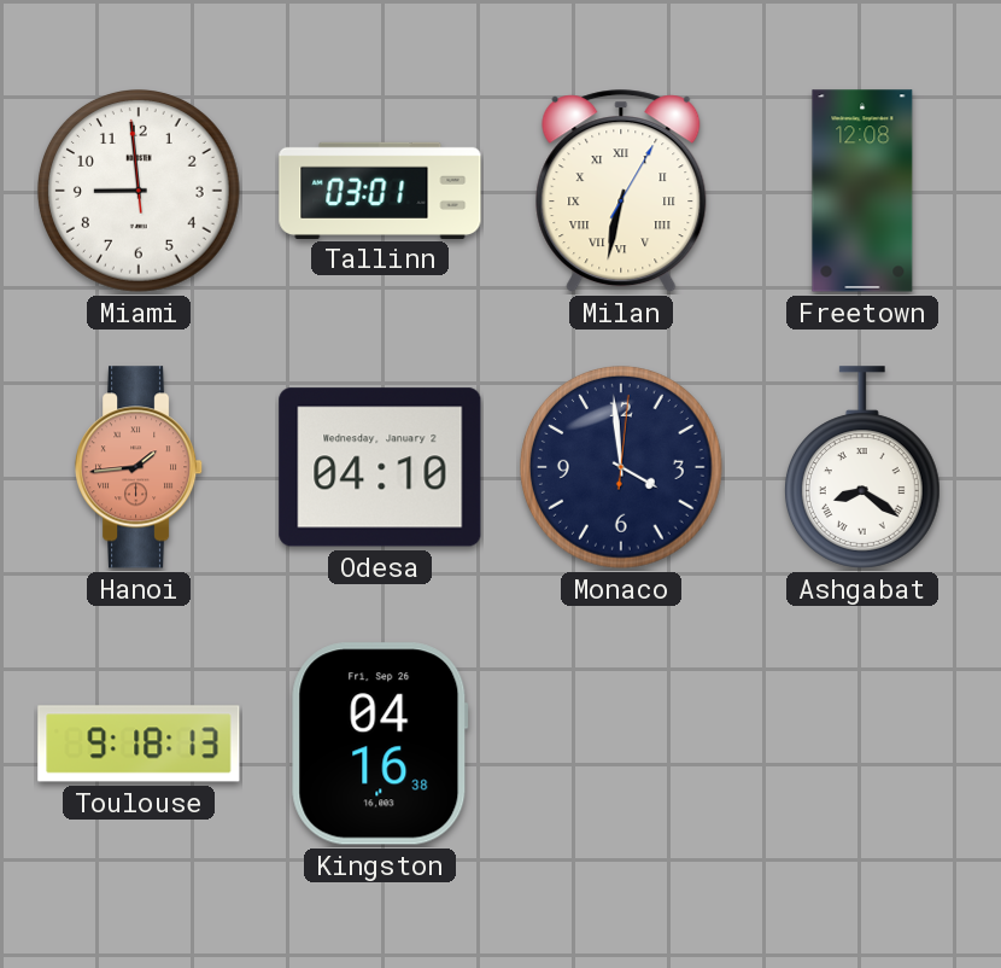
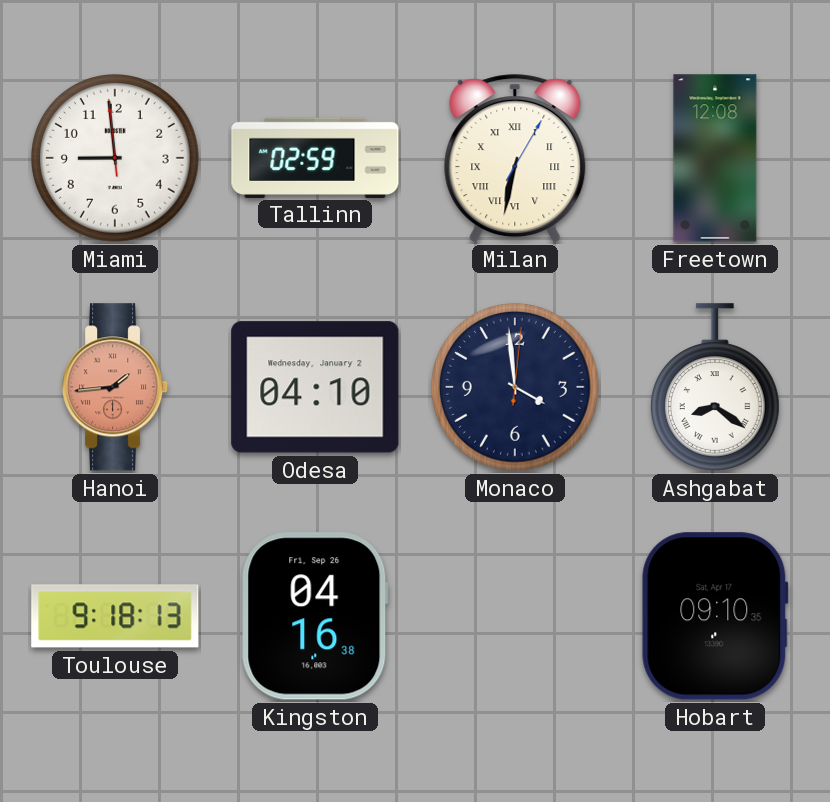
Tallinn: 03:01 -> 02:59
Hobart: none -> 09:10
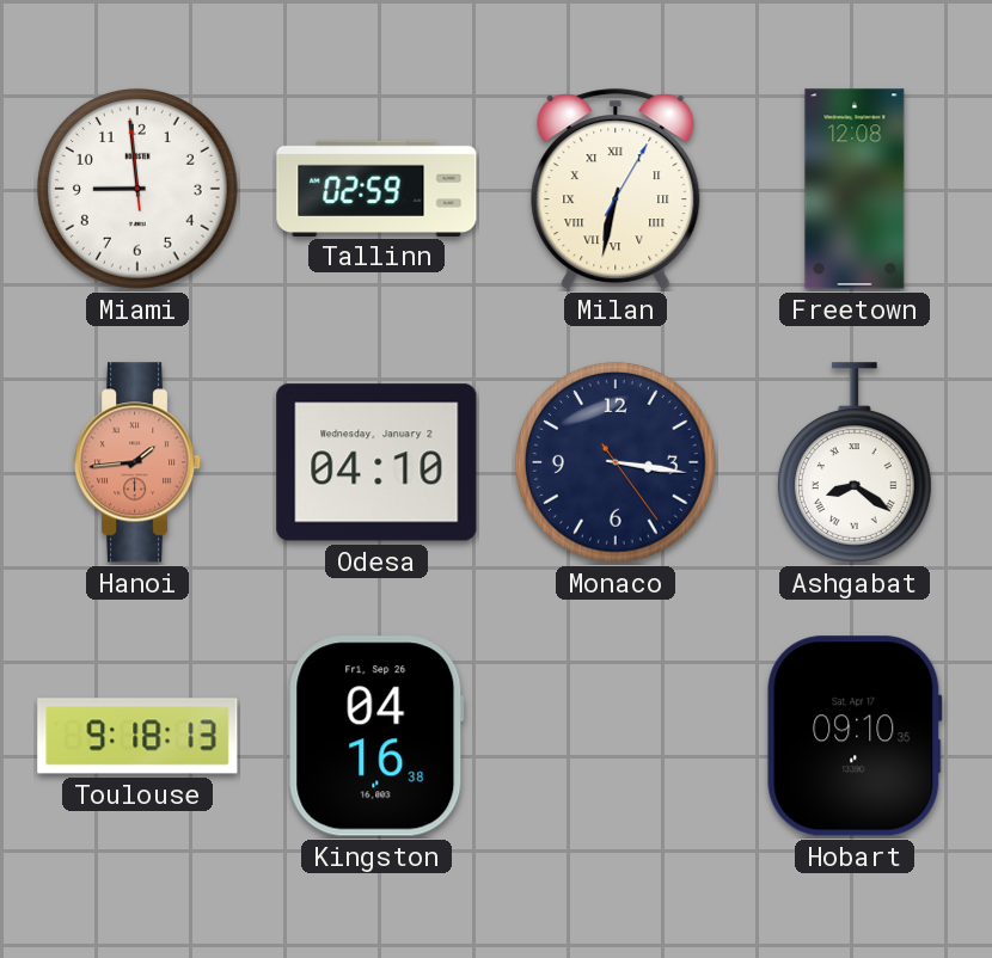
Monaco: 3:59 -> 3:16
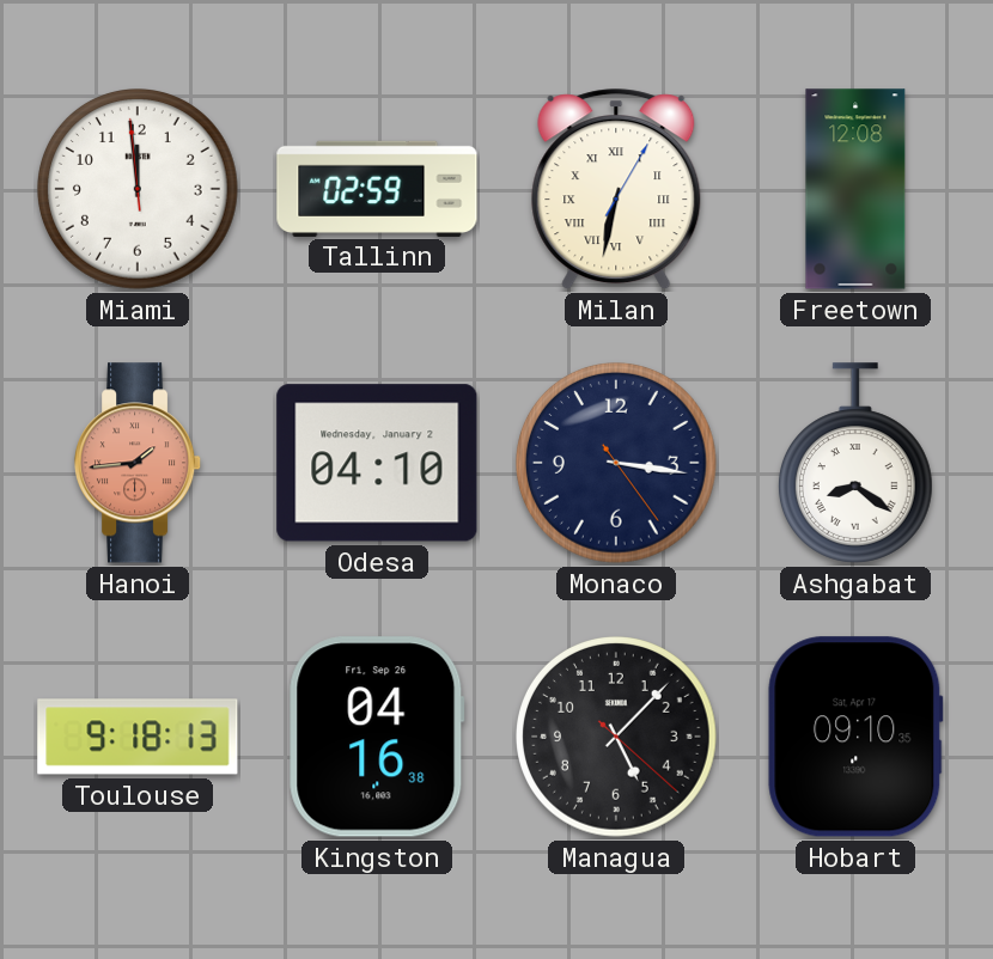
Miami: 8:58 -> 11:58
Managua: none -> 5:07
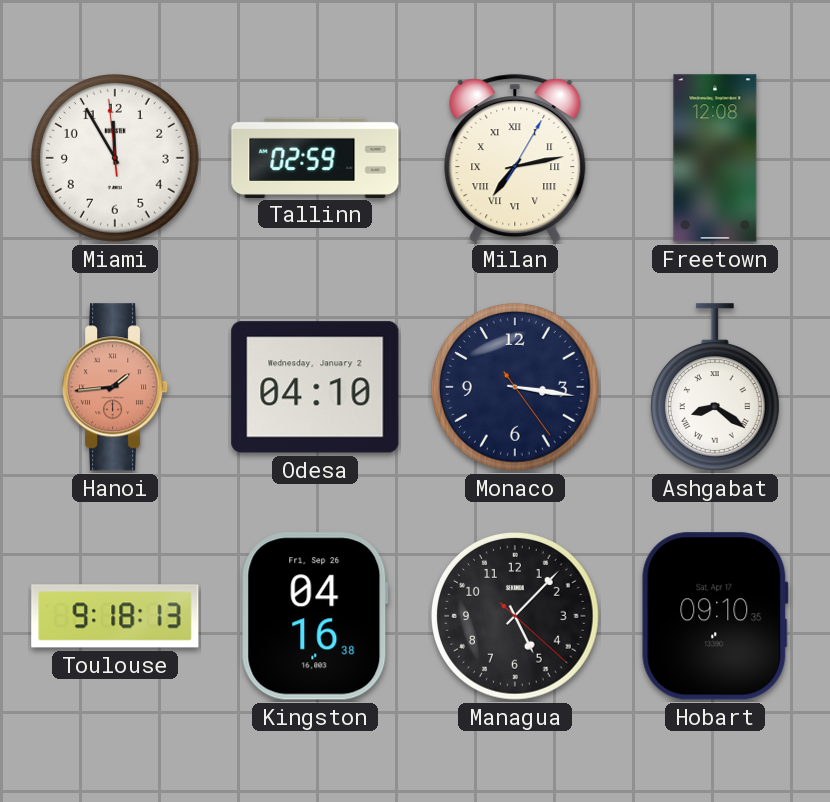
Miami: 11:58 -> 11:54
Milan: 6:32 -> 7:13
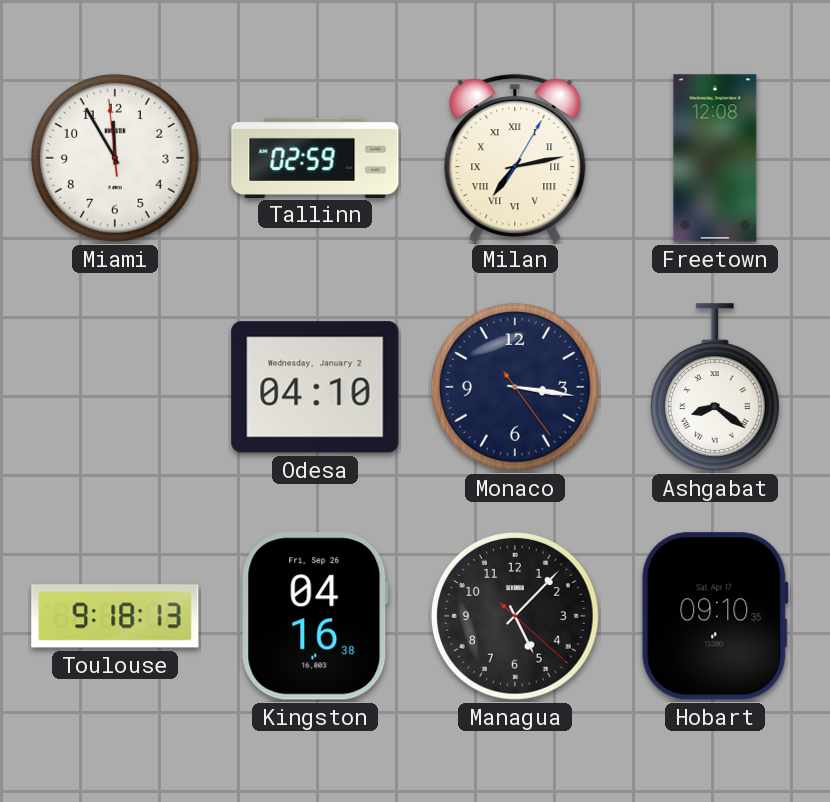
Hanoi: 1:44 -> none
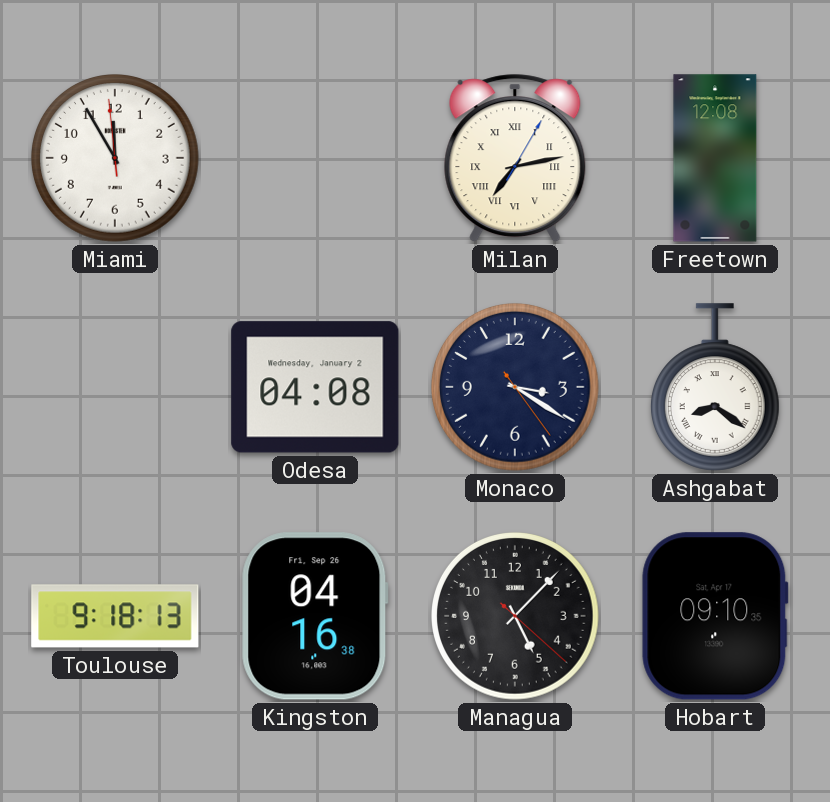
Tallinn: 02:59 -> none
Odesa: 04:10 -> 04:08
Monaco: 3:16 -> 3:20
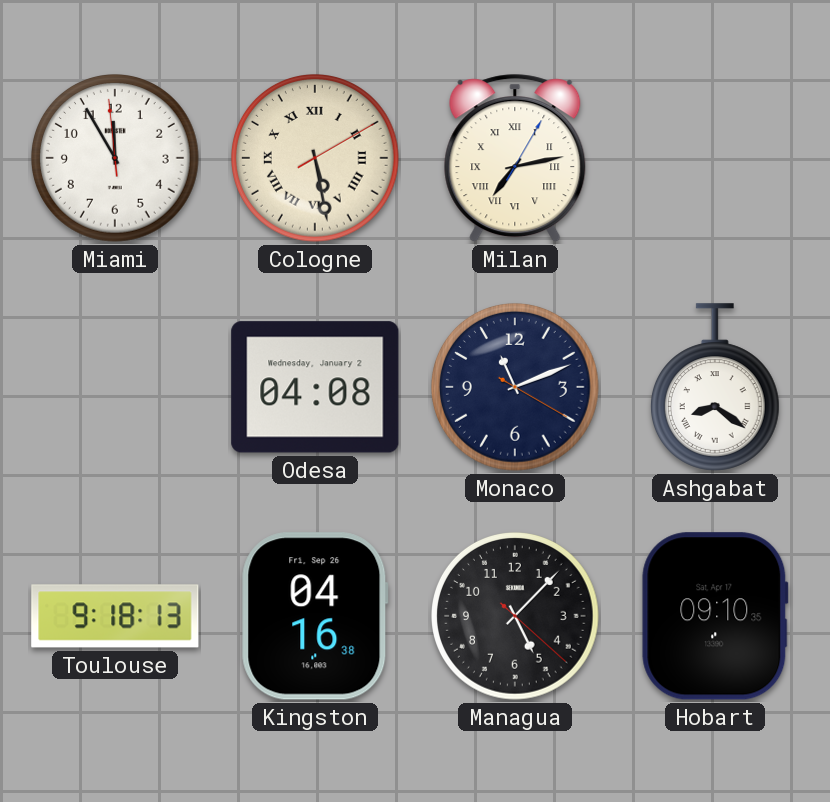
Cologne: none -> 5:28
Freetown: 12:08 -> none
Monaco: 3:20 -> 11:11
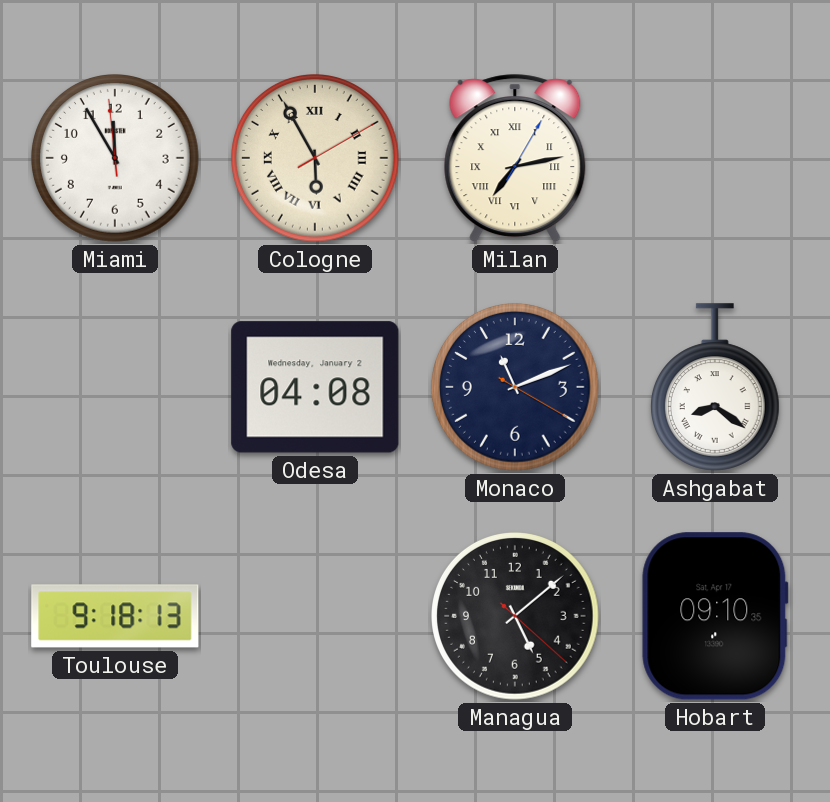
Cologne: 5:28 -> 5:55
Kingston: 04:16 -> none
Managua: 5:07 -> 5:08
